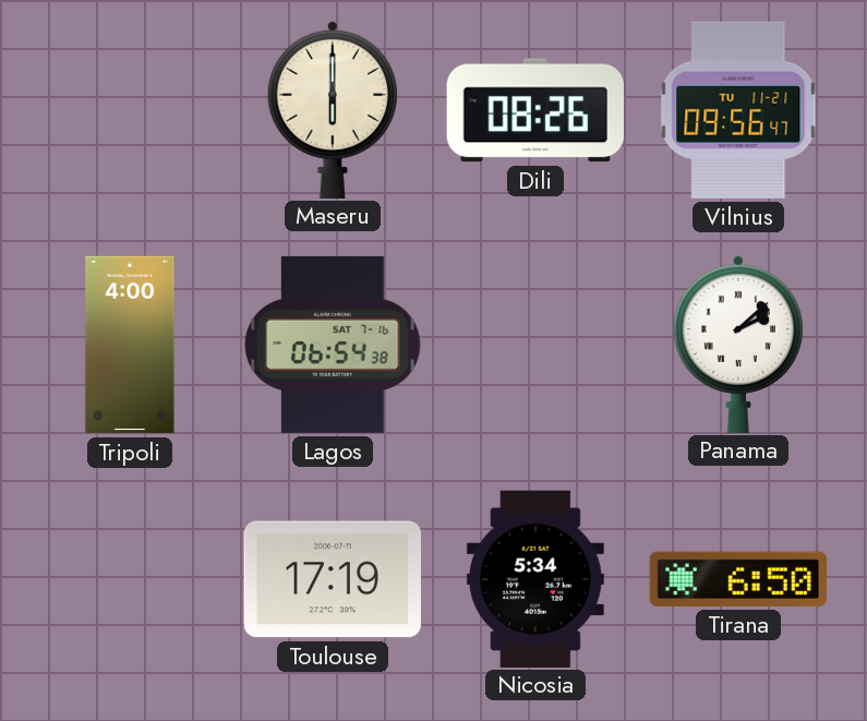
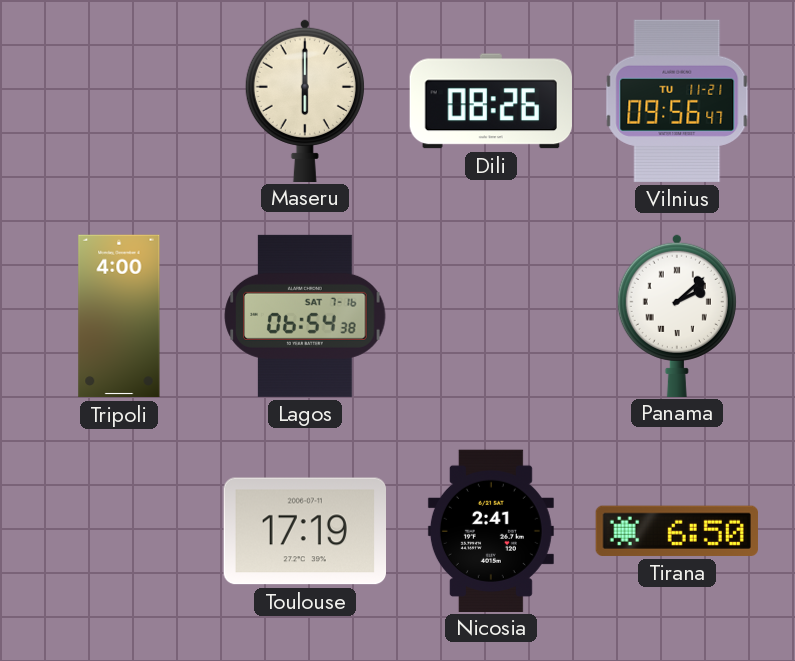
Nicosia: 5:34 -> 2:41
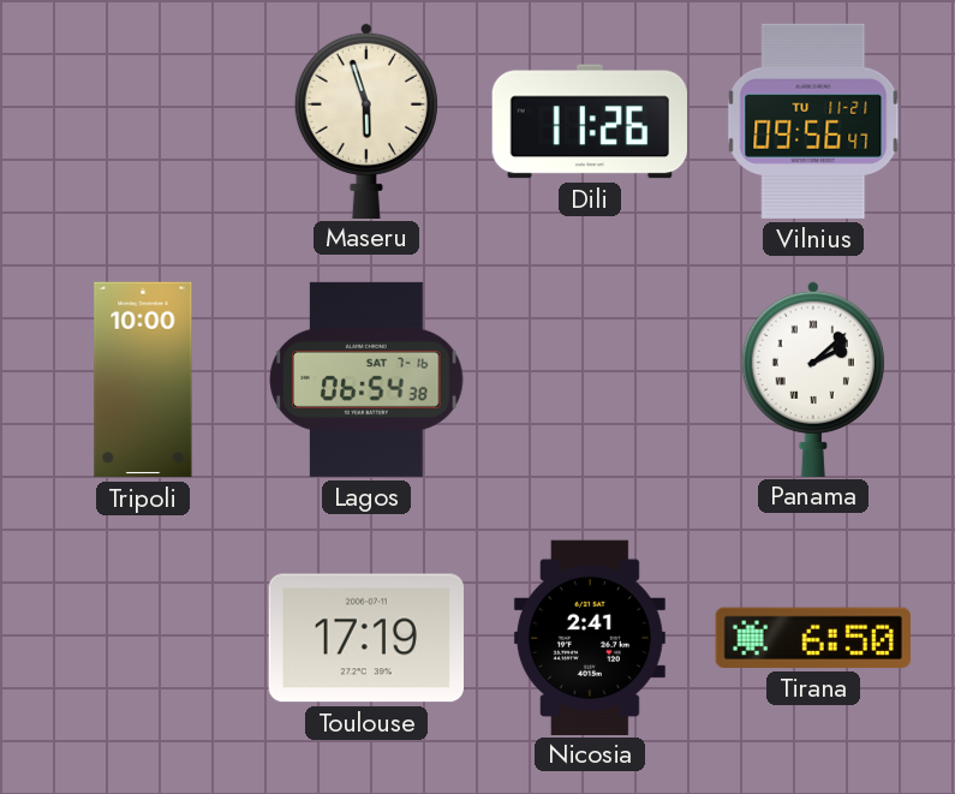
Maseru: 6:00 -> 5:57
Dili: 08:26 -> 11:26
Tripoli: 4:00 -> 10:00
